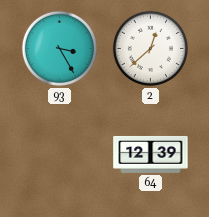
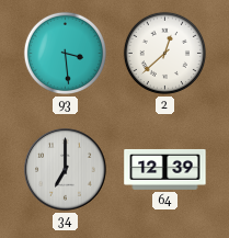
93: 3:25 -> 3:29
34: none -> 7:00
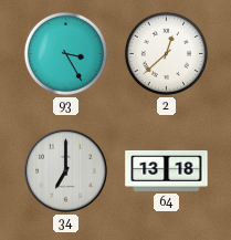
93: 3:29 -> 3:25
64: 12:39 -> 13:18
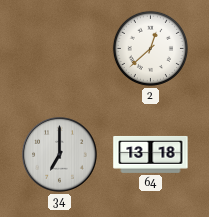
93: 3:25 -> none
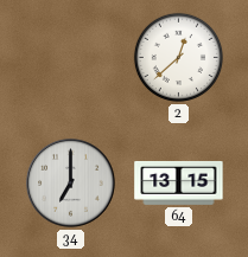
64: 13:18 -> 13:15
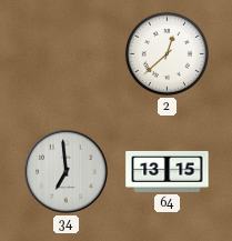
34: 7:00 -> 6:59
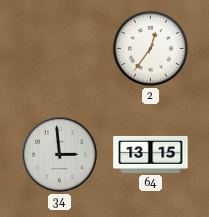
2: 12:38 -> 12:36
34: 6:59 -> 2:59
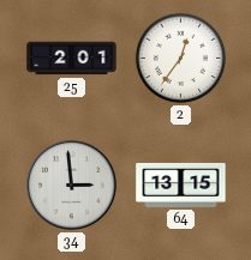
25: none -> 2:01
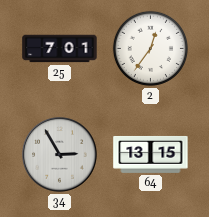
25: 2:01 -> 7:01
34: 2:59 -> 2:55
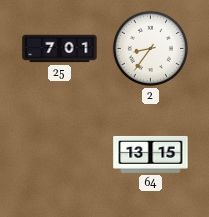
2: 12:36 -> 8:36
34: 2:55 -> none
